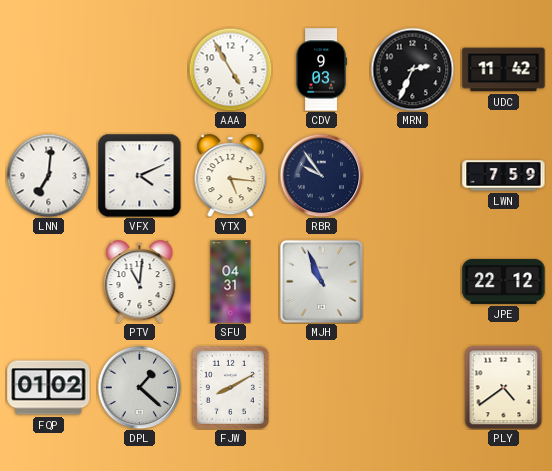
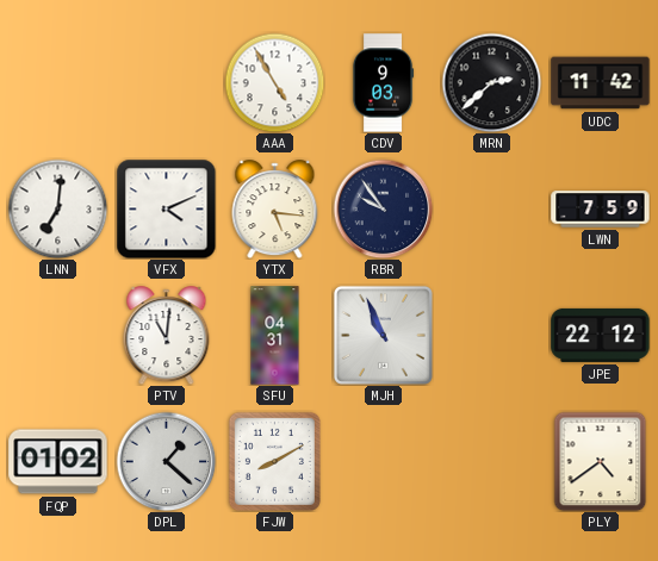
MRN: 2:34 -> 2:38
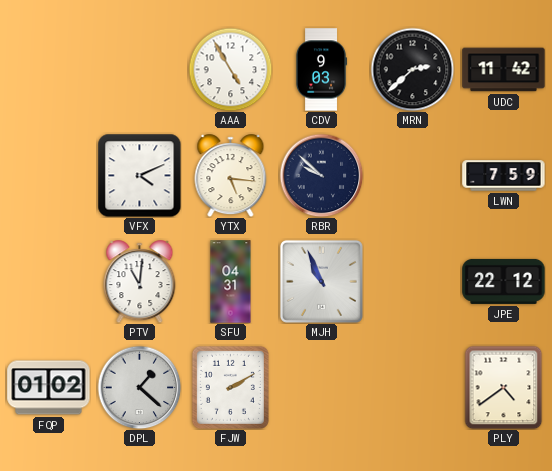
LNN: 7:01 -> none
RBR: 9:54 -> 9:52
FJW: 8:10 -> 2:10
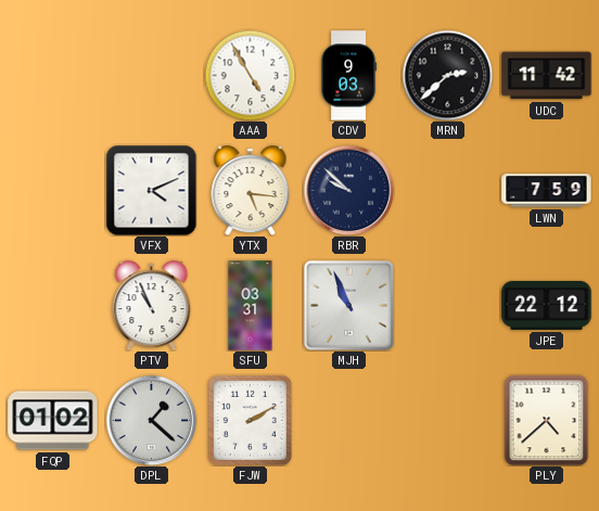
PTV: 11:01 -> 10:56
SFU: 04:31 -> 03:31
PLY: 4:39 -> 4:38
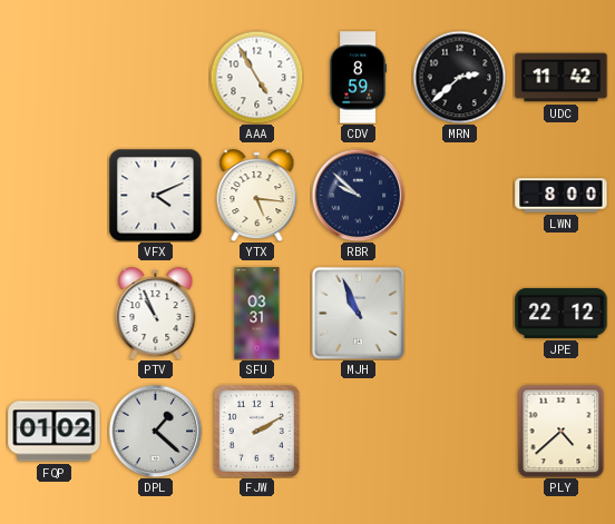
CDV: 9:03 -> 8:59
LWN: 7:59 -> 8:00
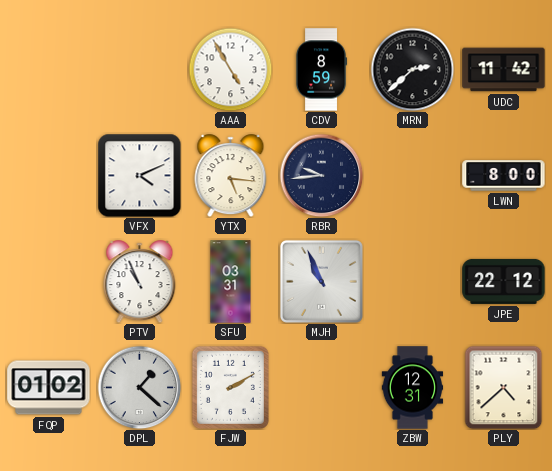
RBR: 9:52 -> 9:44
ZBW: none -> 12:31
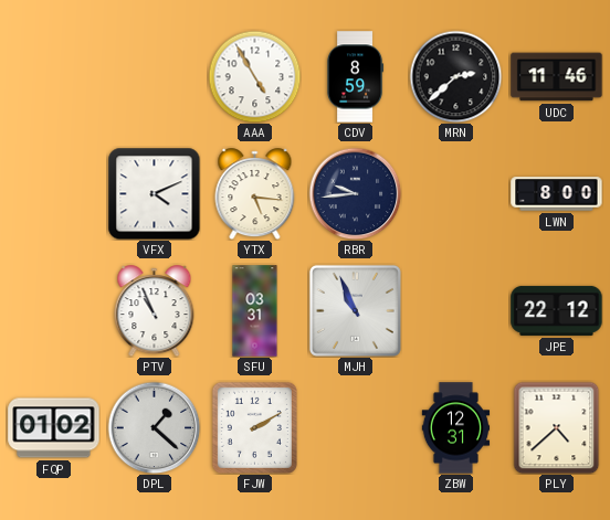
UDC: 11:42 -> 11:46
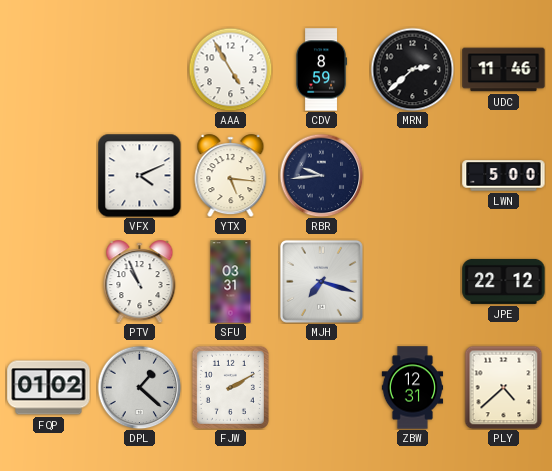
LWN: 8:00 -> 5:00
MJH: 10:56 -> 7:18
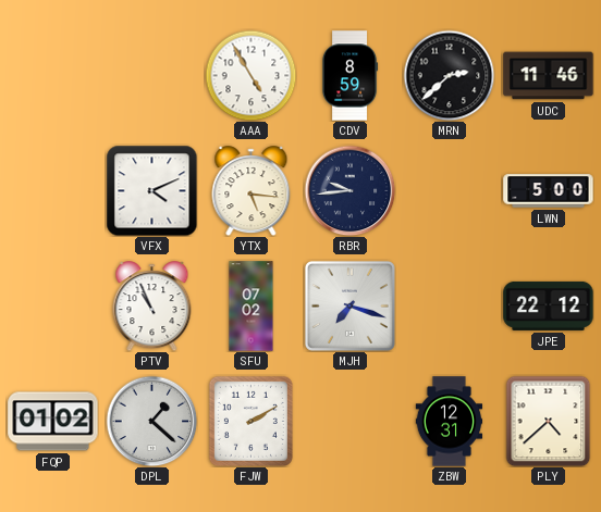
SFU: 03:31 -> 07:02
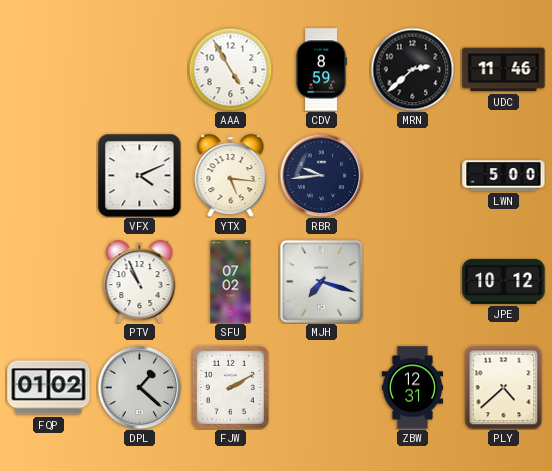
JPE: 22:12 -> 10:12
